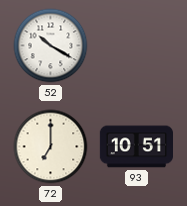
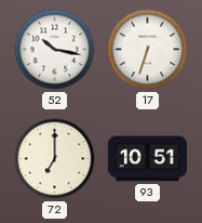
52: 10:20 -> 10:17
17: none -> 6:33
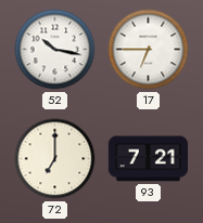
17: 6:33 -> 6:45
93: 10:51 -> 7:21
